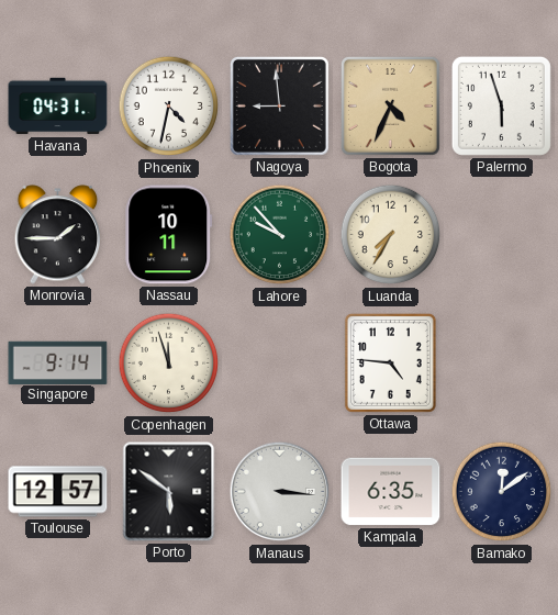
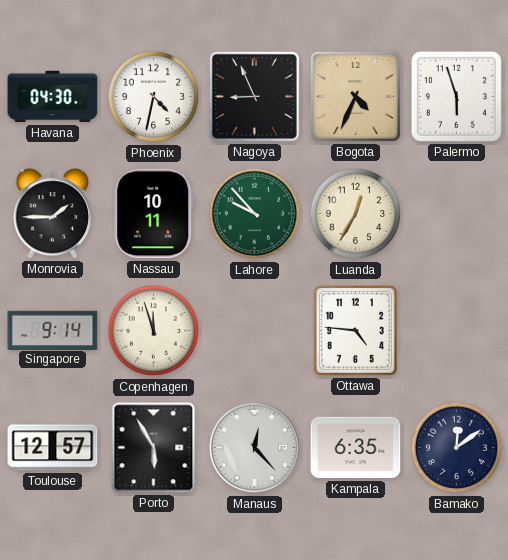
Havana: 04:31 -> 04:30
Nagoya: 8:59 -> 8:56
Luanda: 7:35 -> 12:35
Porto: 5:51 -> 5:55
Manaus: 3:16 -> 12:23
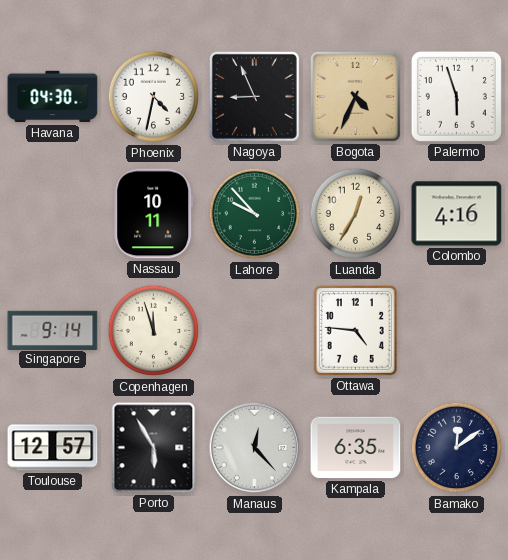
Monrovia: 1:45 -> none
Colombo: none -> 4:16
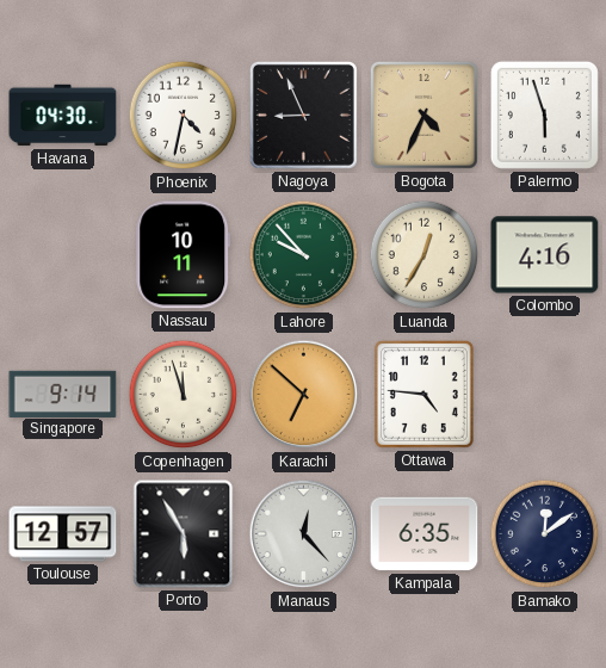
Karachi: none -> 6:52
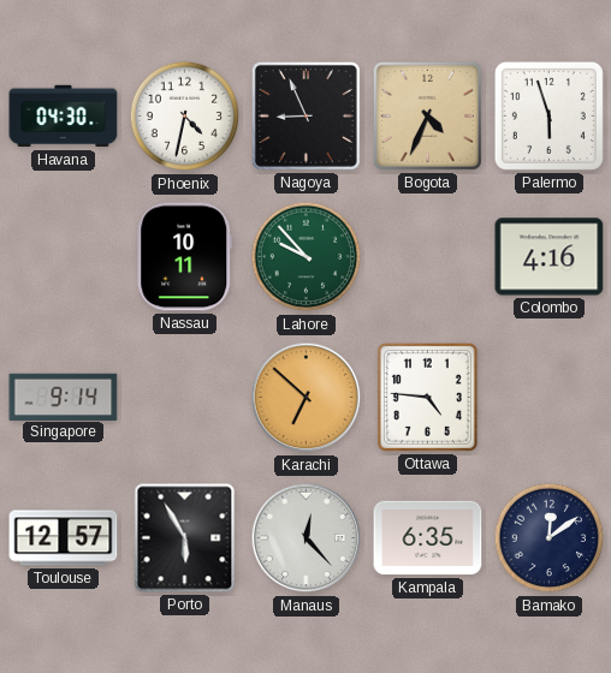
Luanda: 12:35 -> none
Copenhagen: 11:57 -> none
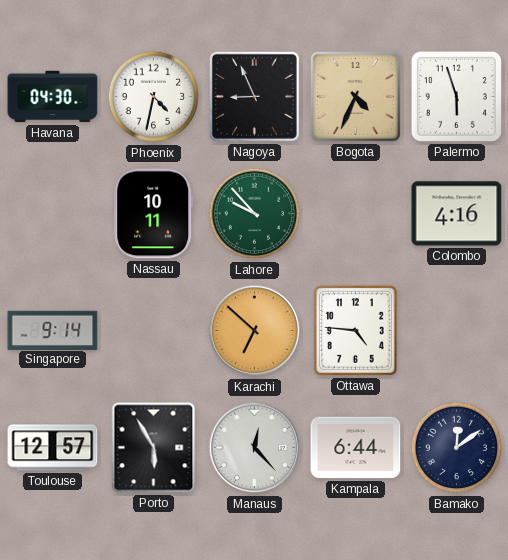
Kampala: 6:35 -> 6:44
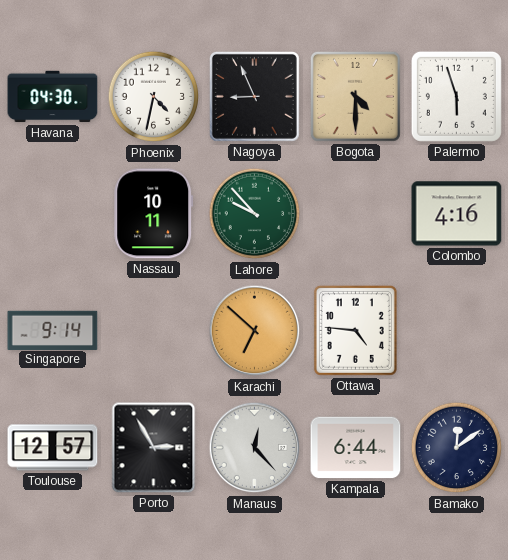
Bogota: 4:34 -> 4:30
Porto: 5:55 -> 2:55
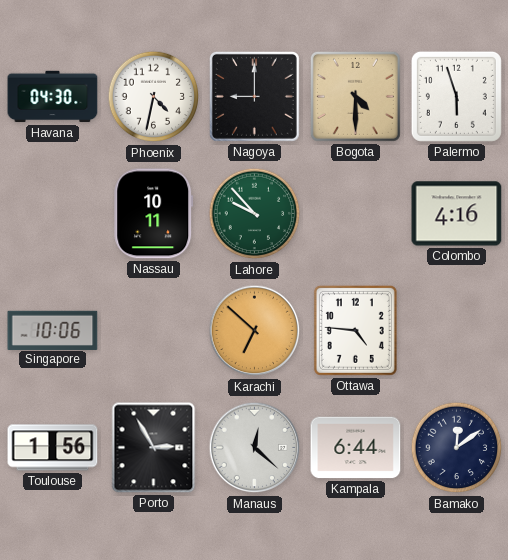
Nagoya: 8:56 -> 9:00
Singapore: 9:14 -> 10:06
Toulouse: 12:57 -> 1:56
Manaus: 12:23 -> 12:22
